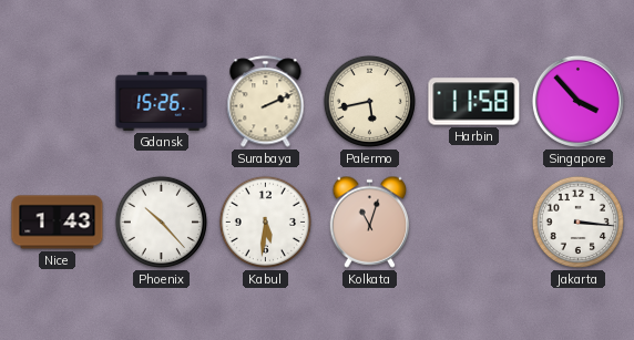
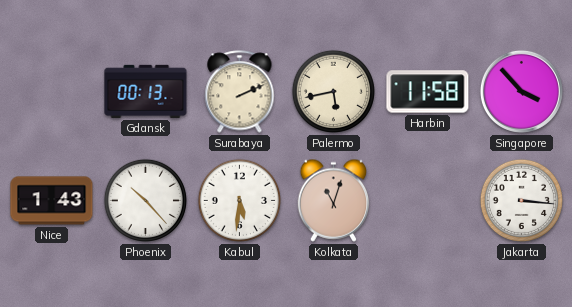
Gdansk: 15:26 -> 00:13
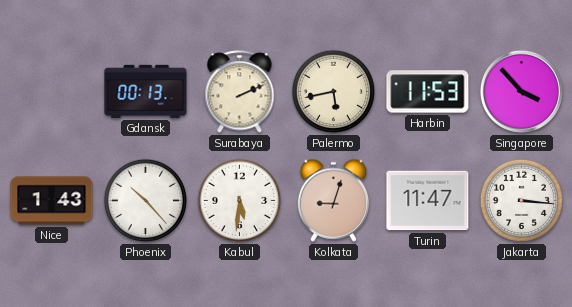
Harbin: 11:58 -> 11:53
Kolkata: 11:03 -> 9:03
Turin: none -> 11:47
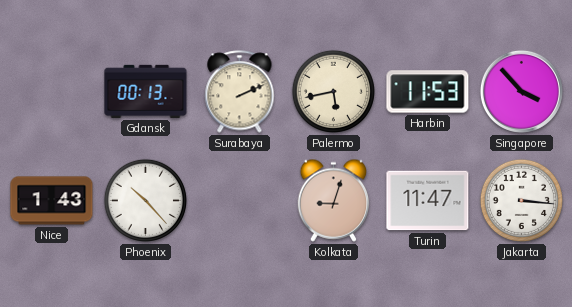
Kabul: 5:31 -> none
